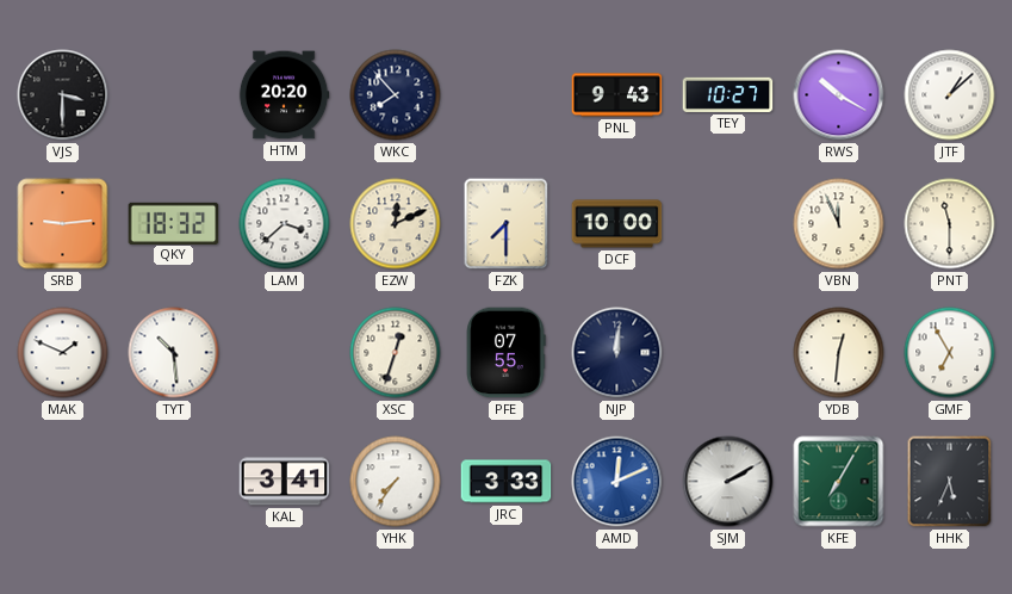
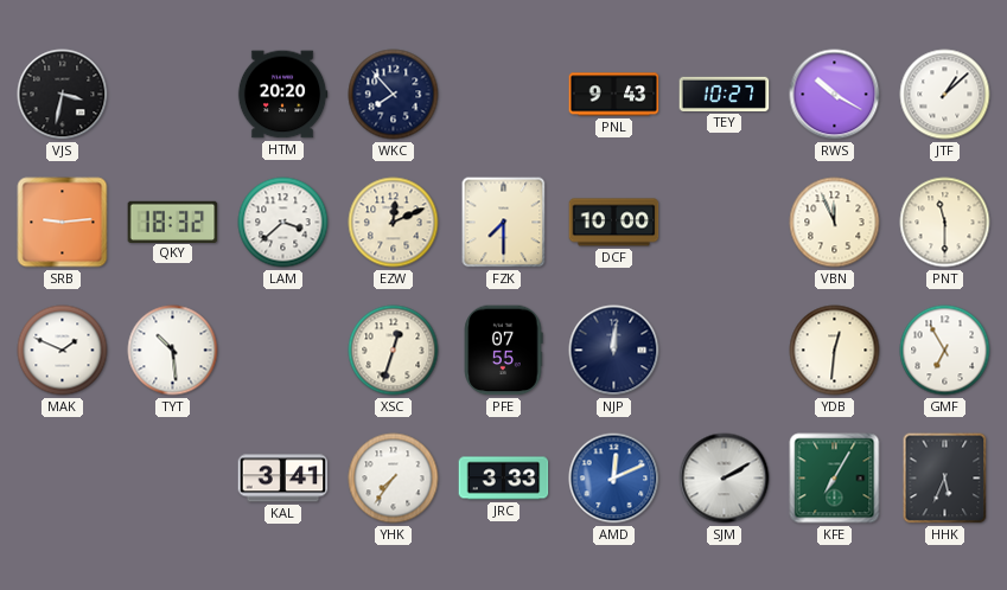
VJS: 3:30 -> 3:32
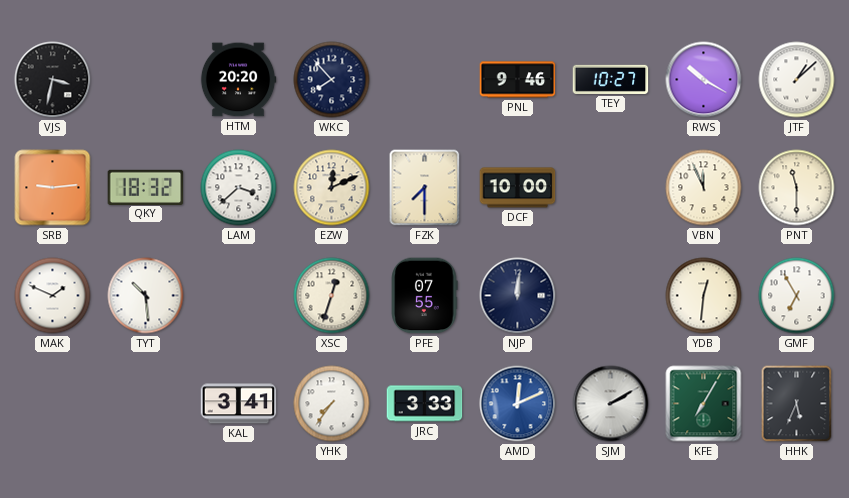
PNL: 9:43 -> 9:46
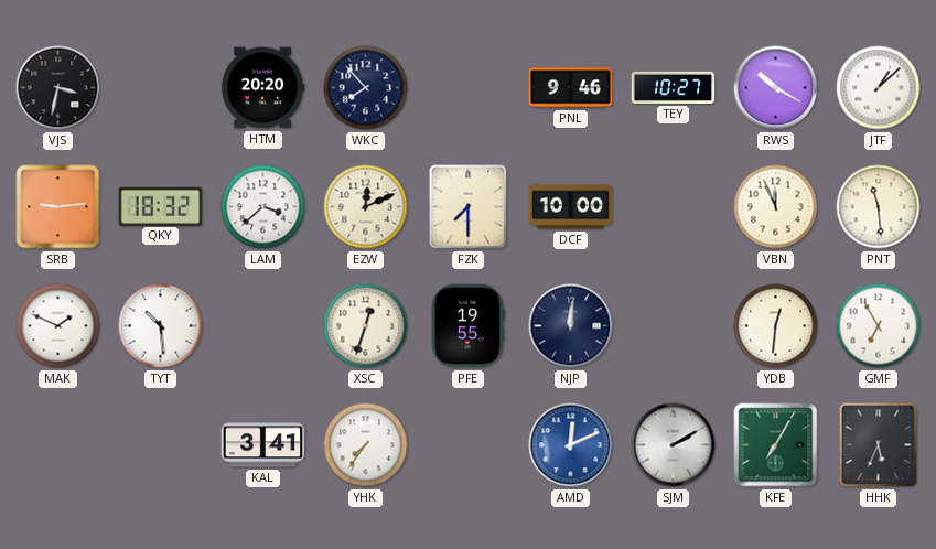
PNT: 11:30 -> 11:29
PFE: 07:55 -> 19:55
JRC: 3:33 -> none
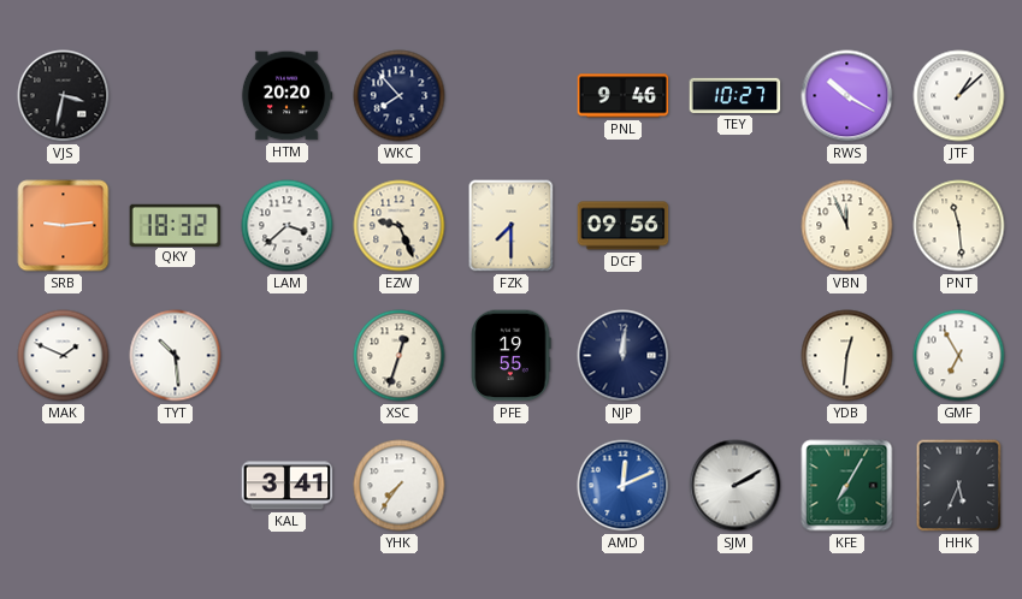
EZW: 12:11 -> 9:26
DCF: 10:00 -> 09:56
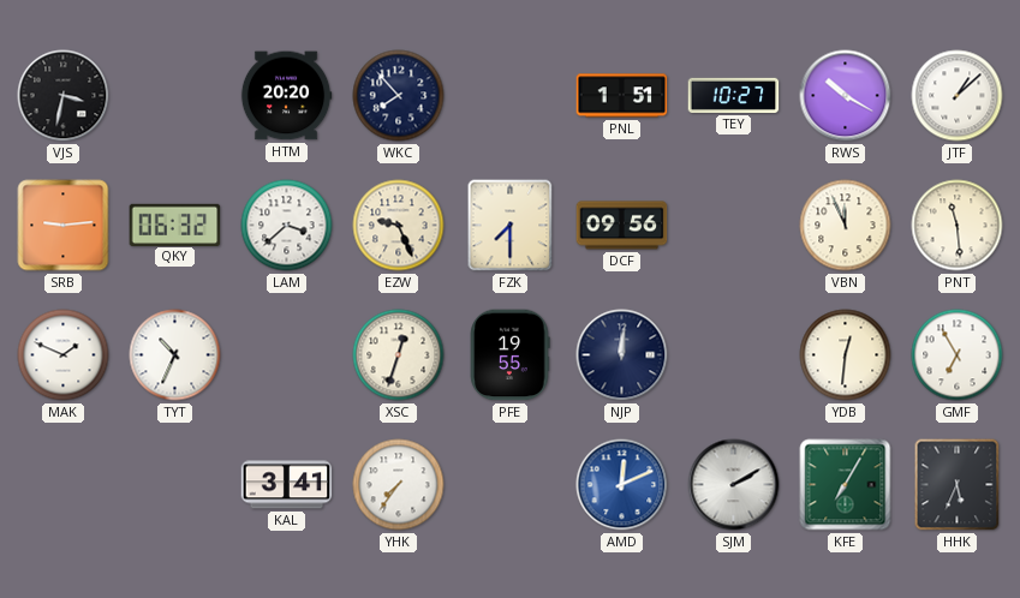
PNL: 9:46 -> 1:51
QKY: 18:32 -> 06:32
TYT: 10:29 -> 10:34
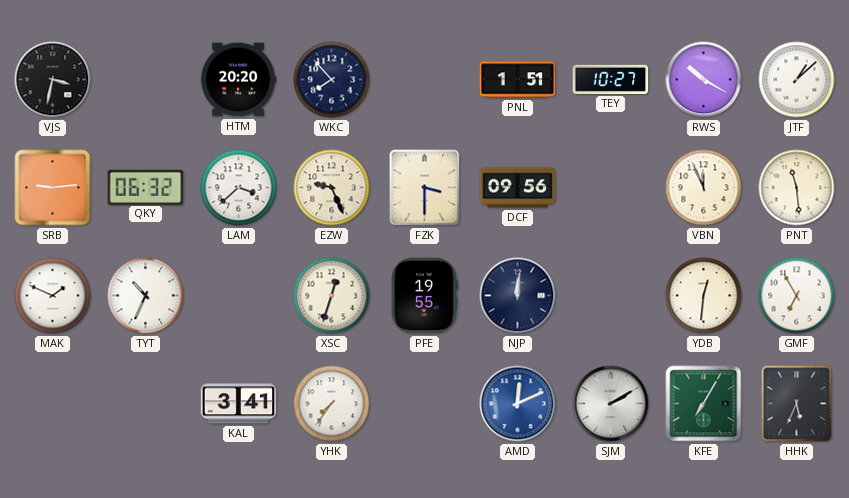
FZK: 7:30 -> 3:30
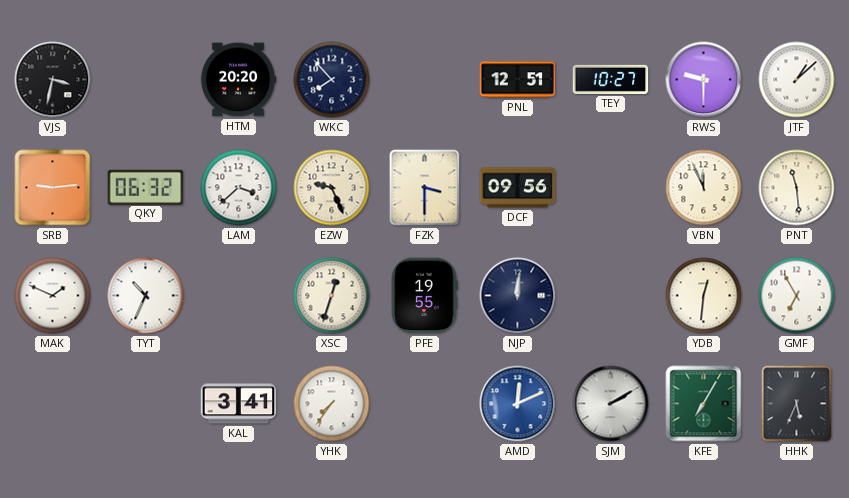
PNL: 1:51 -> 12:51
RWS: 10:20 -> 9:30
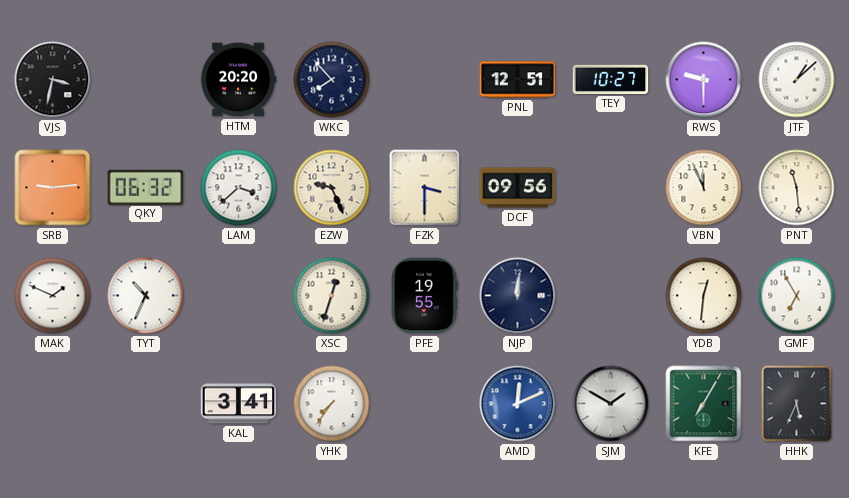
SJM: 2:10 -> 1:50
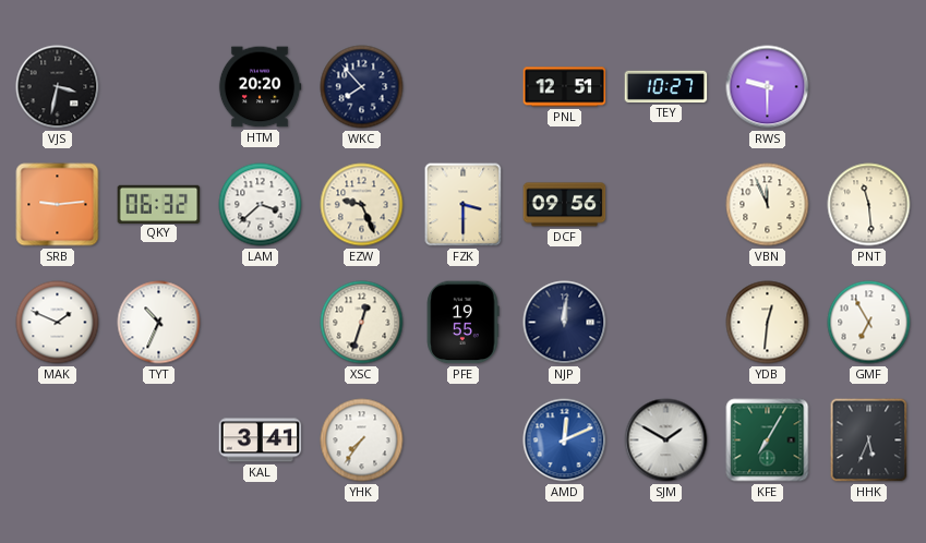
JTF: 1:08 -> none
